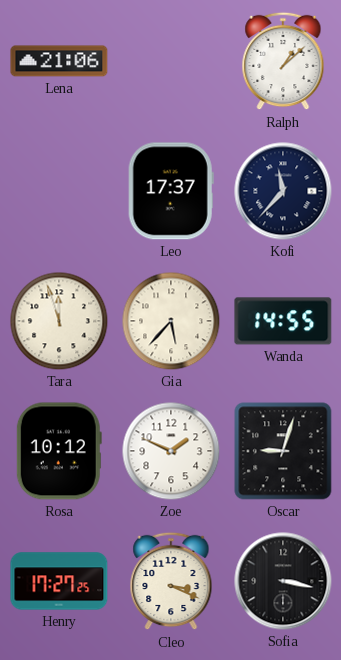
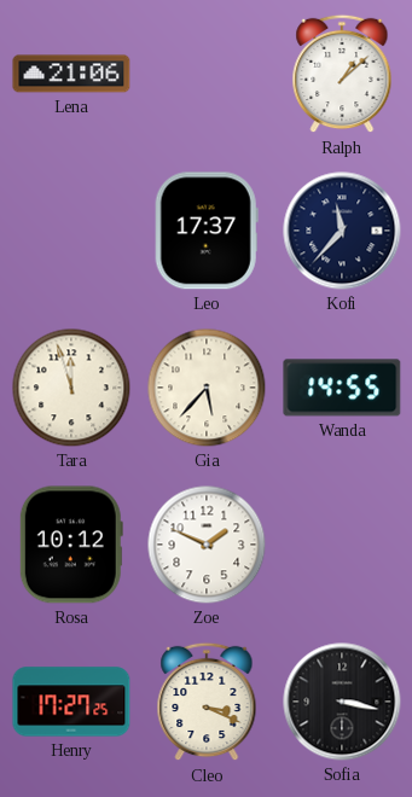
Oscar: 9:03 -> none
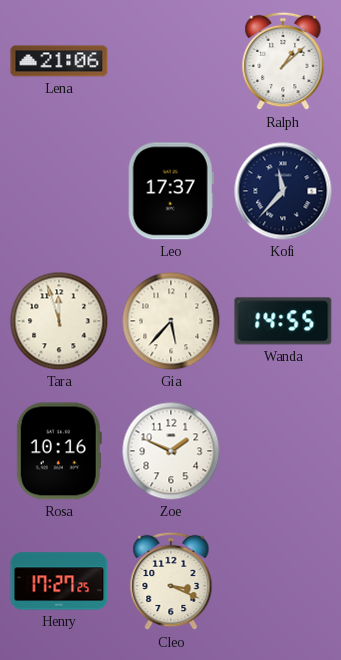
Rosa: 10:12 -> 10:16
Sofia: 3:17 -> none
